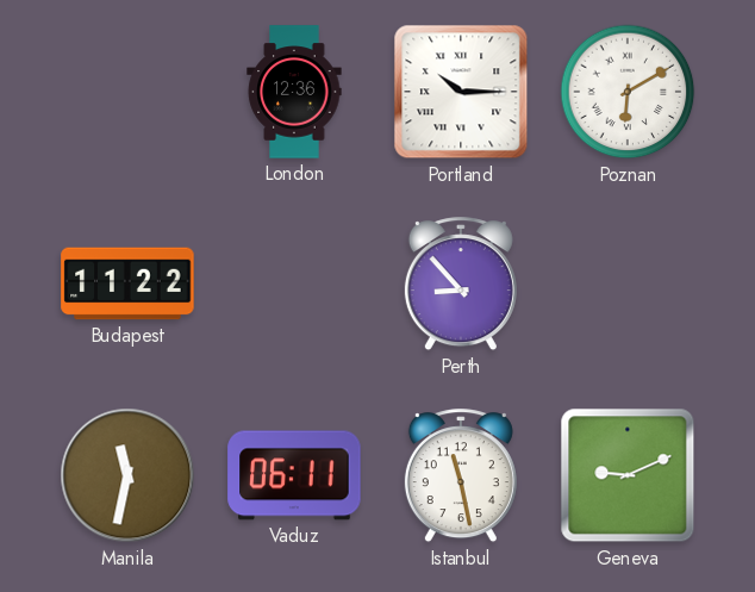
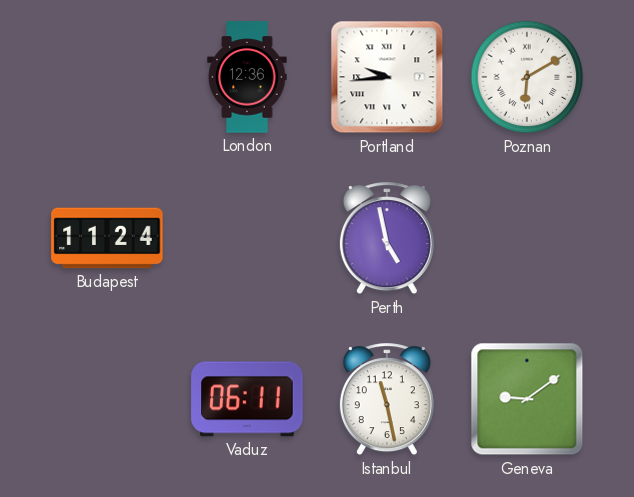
Portland: 10:15 -> 9:44
Budapest: 11:22 -> 11:24
Perth: 8:53 -> 4:58
Manila: 11:32 -> none
Geneva: 9:11 -> 9:09
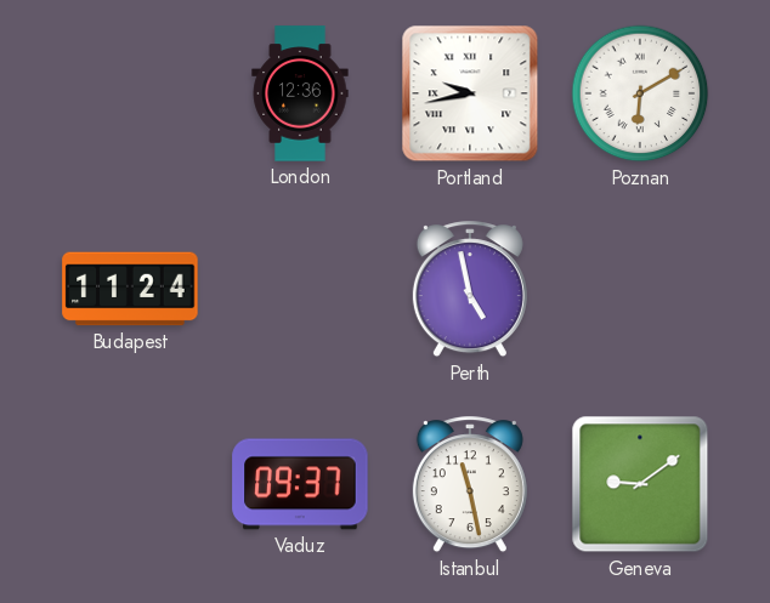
Portland: 9:44 -> 9:43
Vaduz: 06:11 -> 09:37
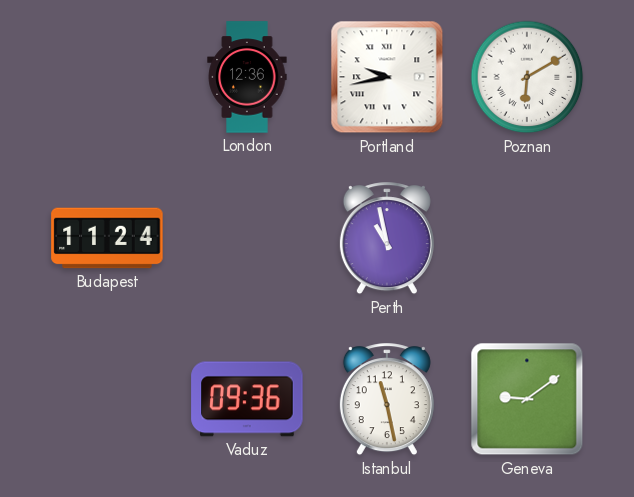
Perth: 4:58 -> 10:58
Vaduz: 09:37 -> 09:36
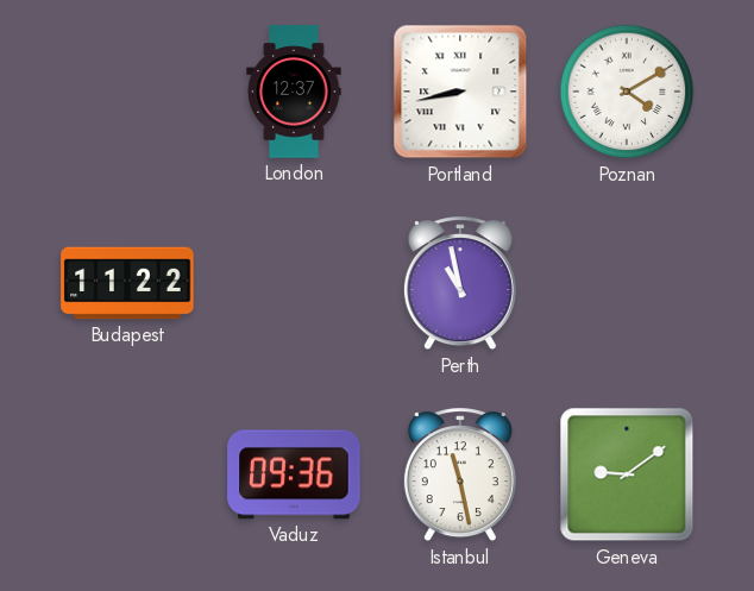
London: 12:36 -> 12:37
Portland: 9:43 -> 8:43
Poznan: 6:10 -> 4:10
Budapest: 11:24 -> 11:22
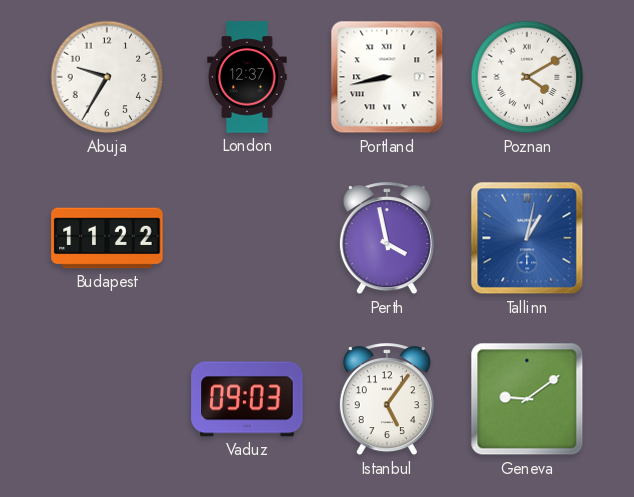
Abuja: none -> 9:35
Perth: 10:58 -> 3:58
Tallinn: none -> 1:02
Vaduz: 09:36 -> 09:03
Istanbul: 11:28 -> 5:06
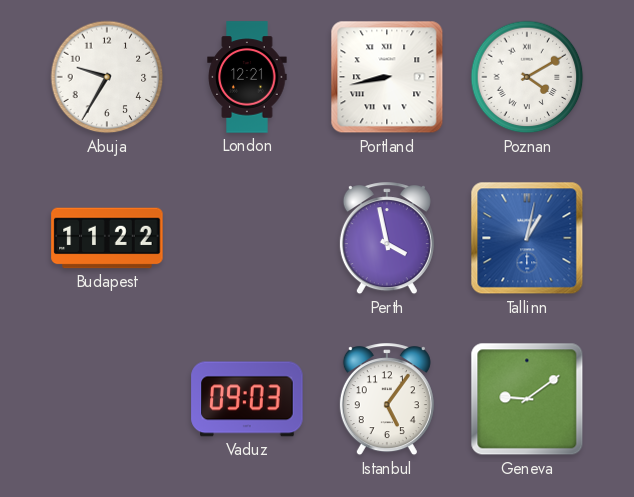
London: 12:37 -> 12:21
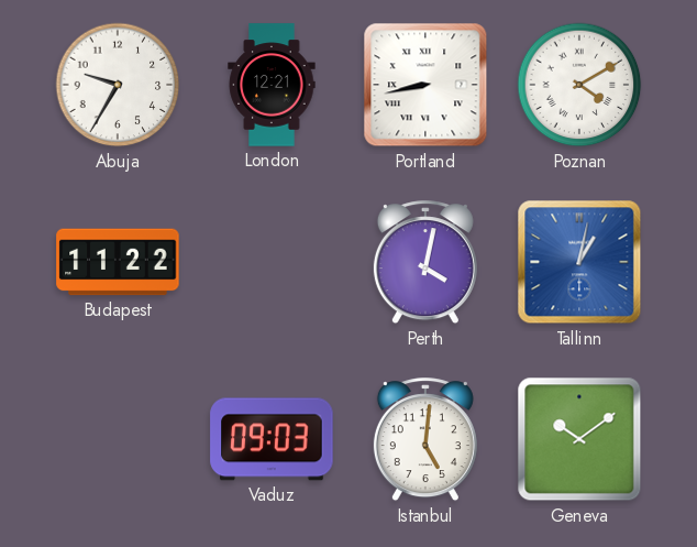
Perth: 3:58 -> 4:02
Istanbul: 5:06 -> 5:01
Geneva: 9:09 -> 10:09
